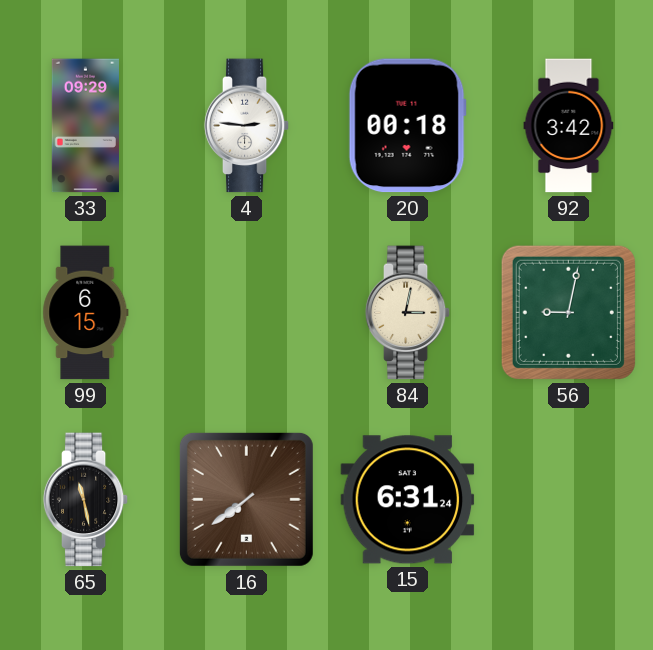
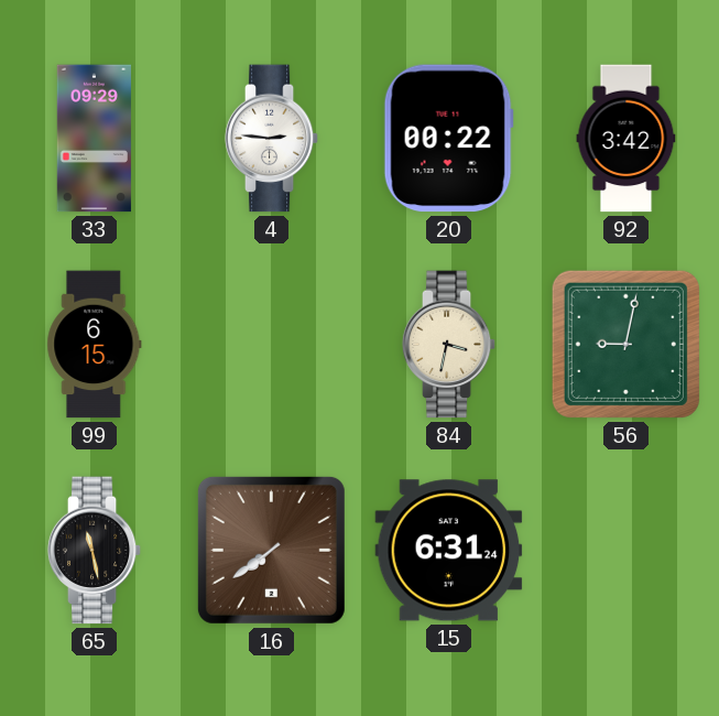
20: 00:18 -> 00:22
84: 3:02 -> 3:32
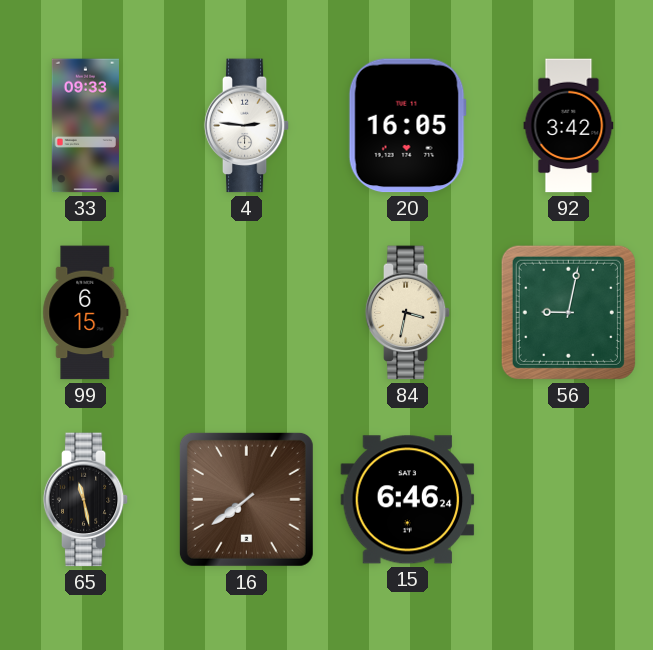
33: 09:29 -> 09:33
20: 00:22 -> 16:05
15: 6:31 -> 6:46
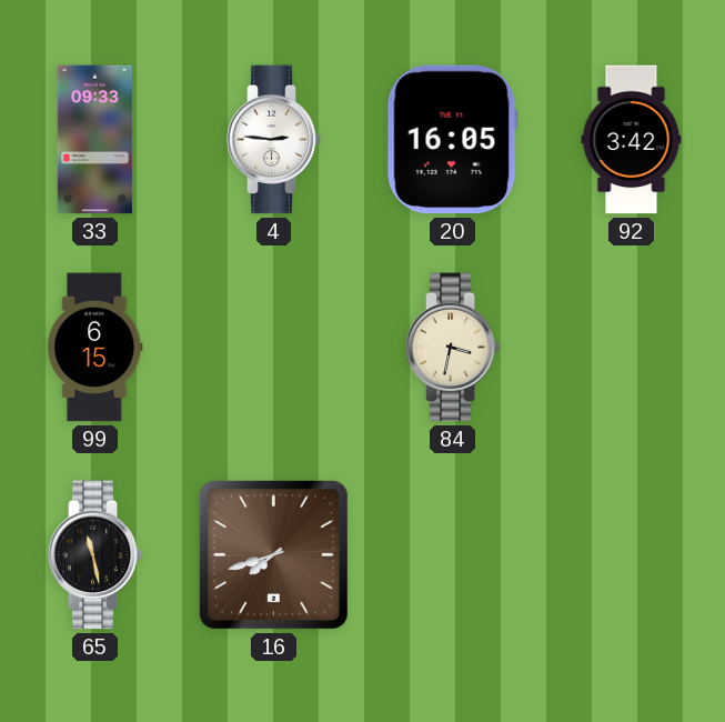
56: 9:02 -> none
16: 7:39 -> 7:42
15: 6:46 -> none
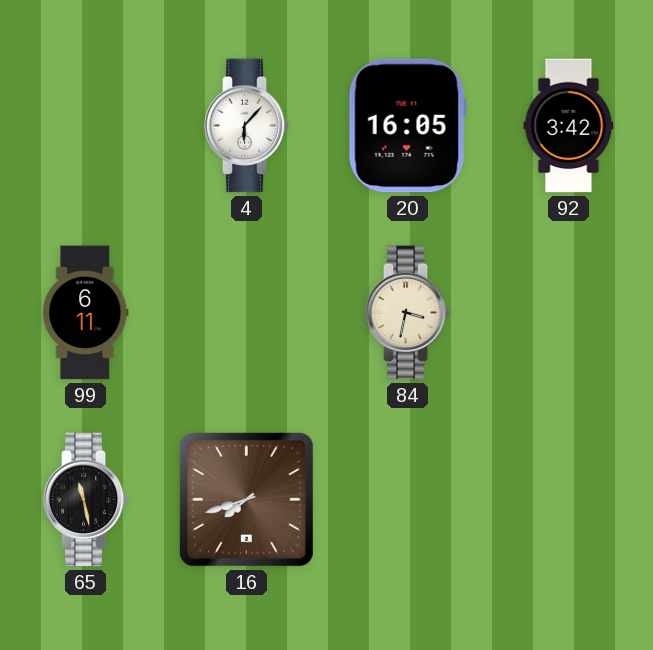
33: 09:33 -> none
4: 2:46 -> 6:07
99: 6:15 -> 6:11
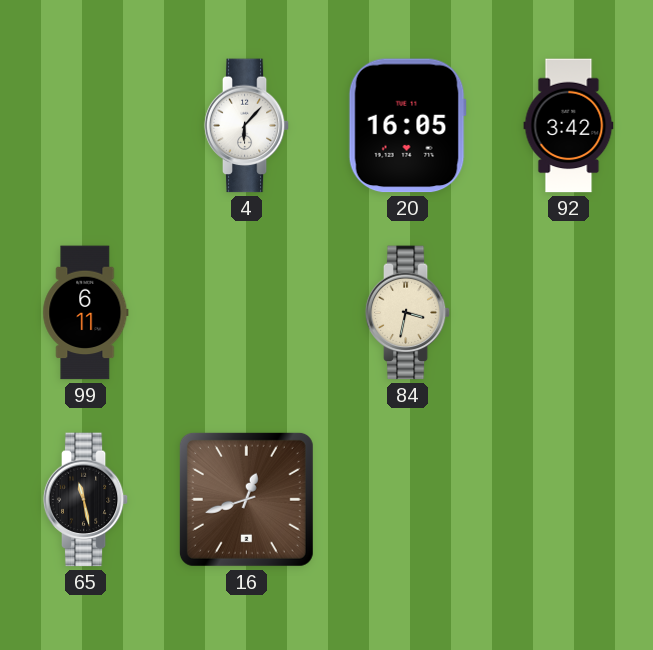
16: 7:42 -> 12:42
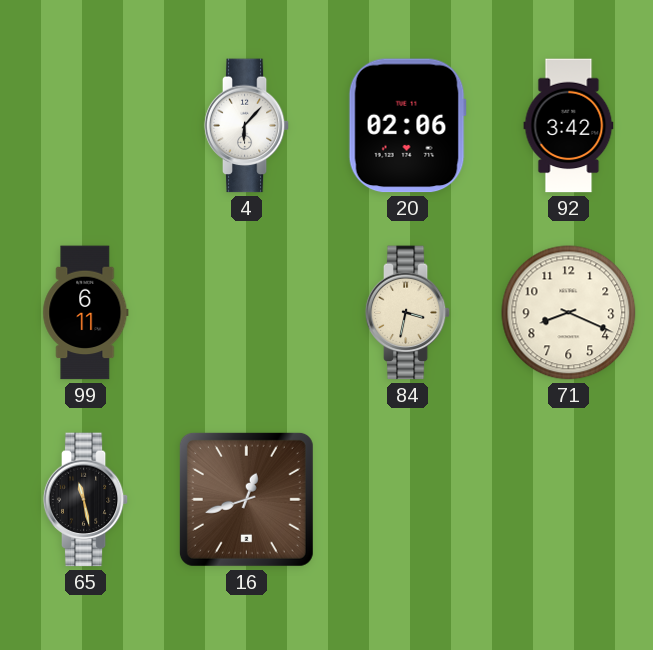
20: 16:05 -> 02:06
71: none -> 8:19
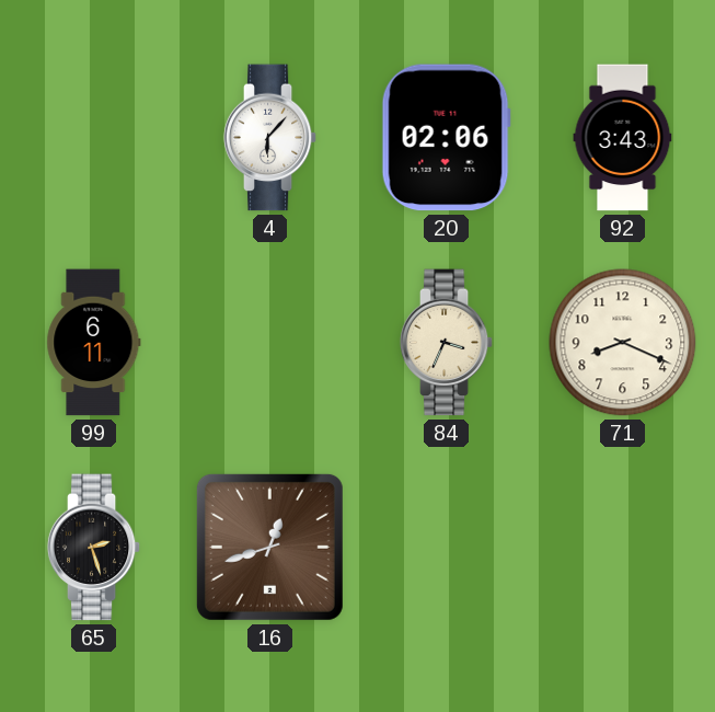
92: 3:42 -> 3:43
84: 3:32 -> 3:34
65: 11:28 -> 2:27
